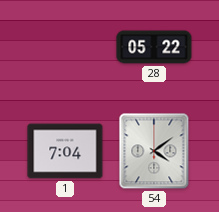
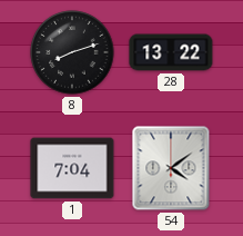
8: none -> 8:12
28: 05:22 -> 13:22
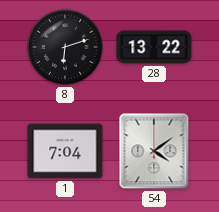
8: 8:12 -> 6:12
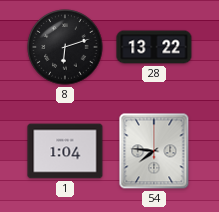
1: 7:04 -> 1:04
54: 4:09 -> 7:46
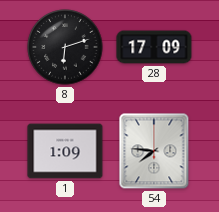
28: 13:22 -> 17:09
1: 1:04 -> 1:09
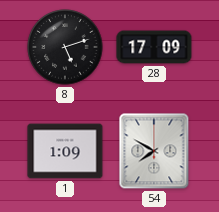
8: 6:12 -> 5:12
54: 7:46 -> 7:50
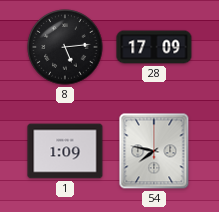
8: 5:12 -> 5:14
54: 7:50 -> 7:47
